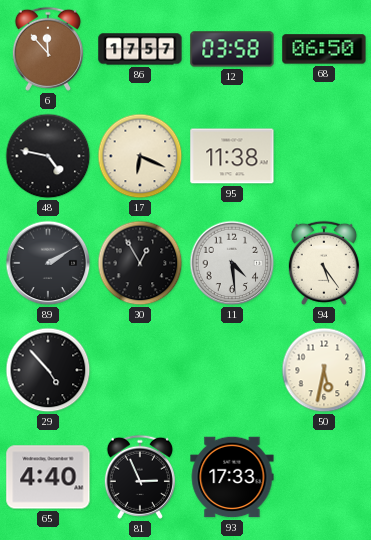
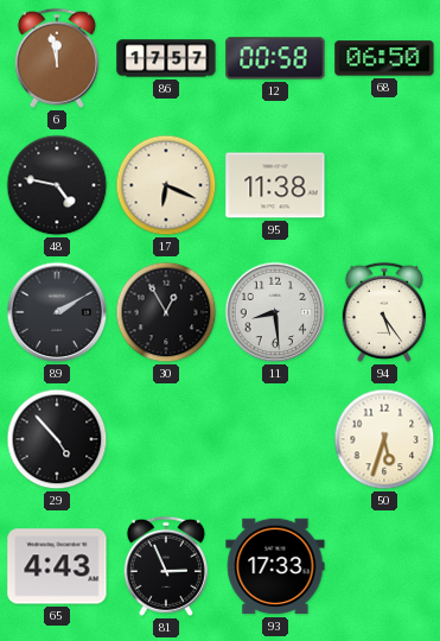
6: 11:53 -> 11:58
12: 03:58 -> 00:58
11: 4:29 -> 8:29
50: 5:32 -> 5:33
65: 4:40 -> 4:43
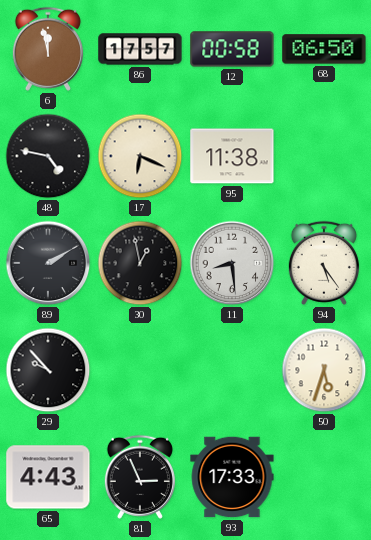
30: 12:55 -> 12:58
29: 4:53 -> 9:53
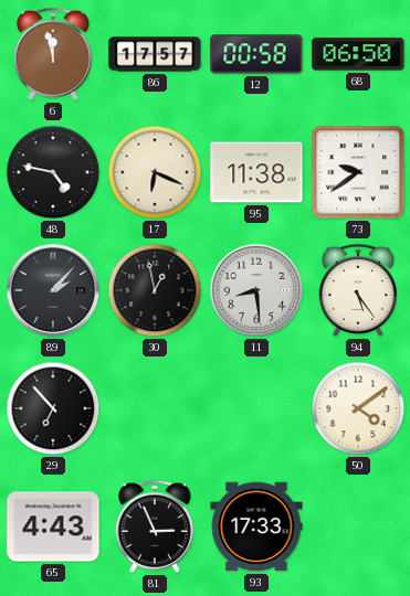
73: none -> 9:39
89: 2:10 -> 2:07
29: 9:53 -> 6:53
50: 5:33 -> 4:09
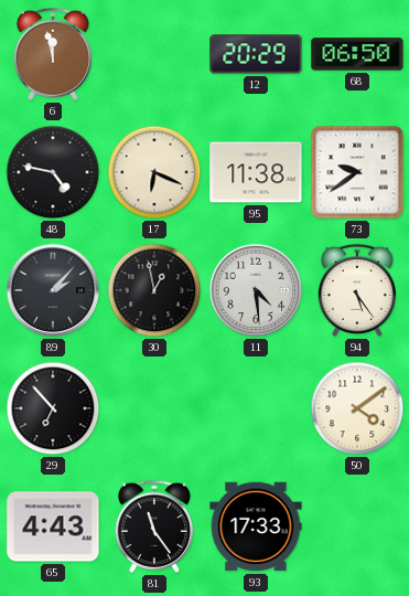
86: 17:57 -> none
12: 00:58 -> 20:29
11: 8:29 -> 4:29
81: 2:56 -> 11:24
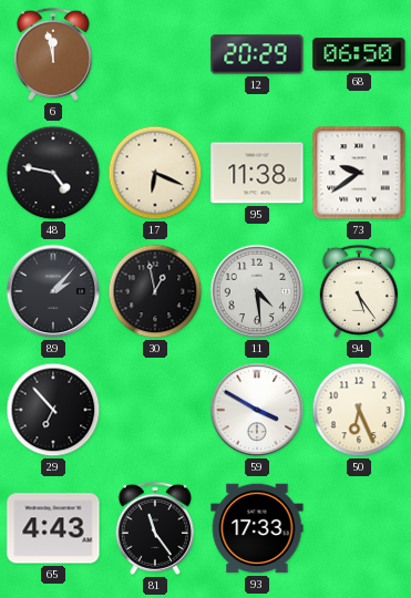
59: none -> 3:50
50: 4:09 -> 6:26
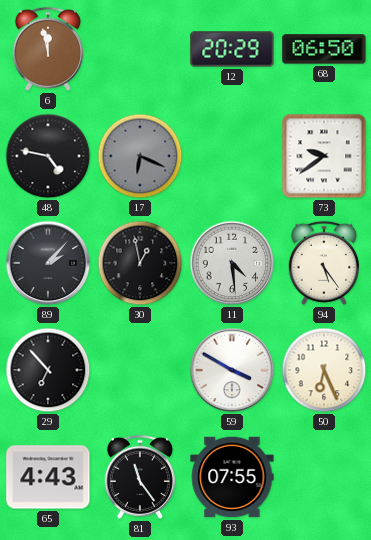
17 dial: cream -> grey
95: 11:38 -> none
93: 17:33 -> 07:55
